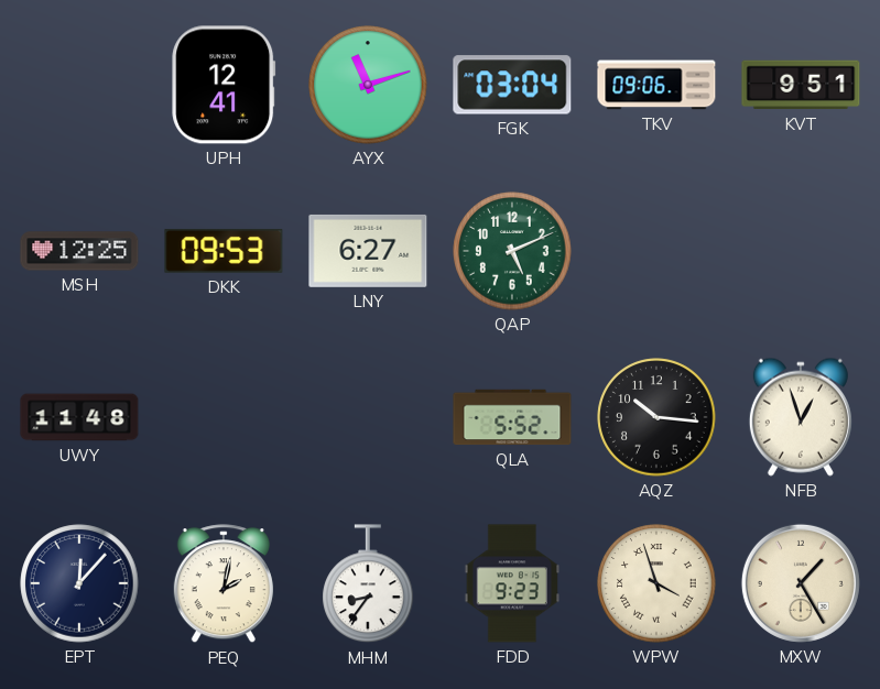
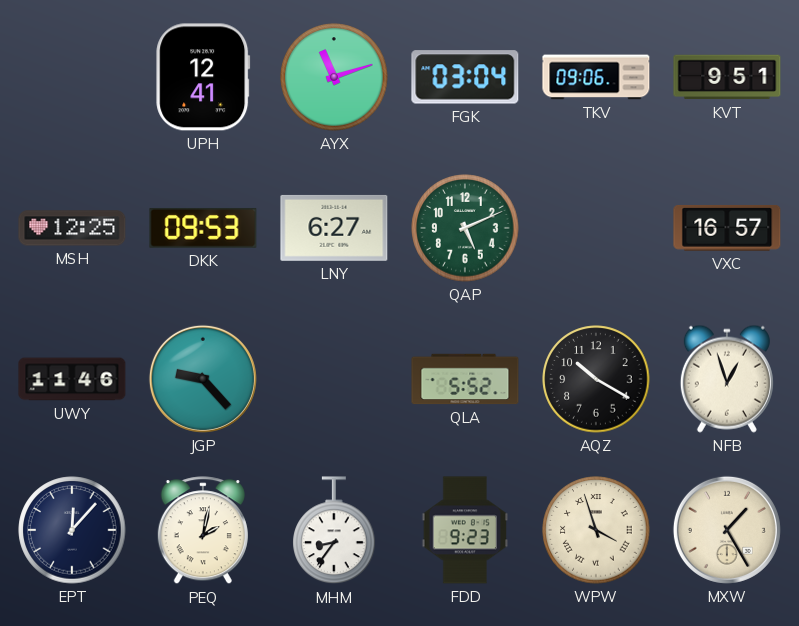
VXC: none -> 16:57
UWY: 11:48 -> 11:46
JGP: none -> 9:23
AQZ: 10:16 -> 10:20
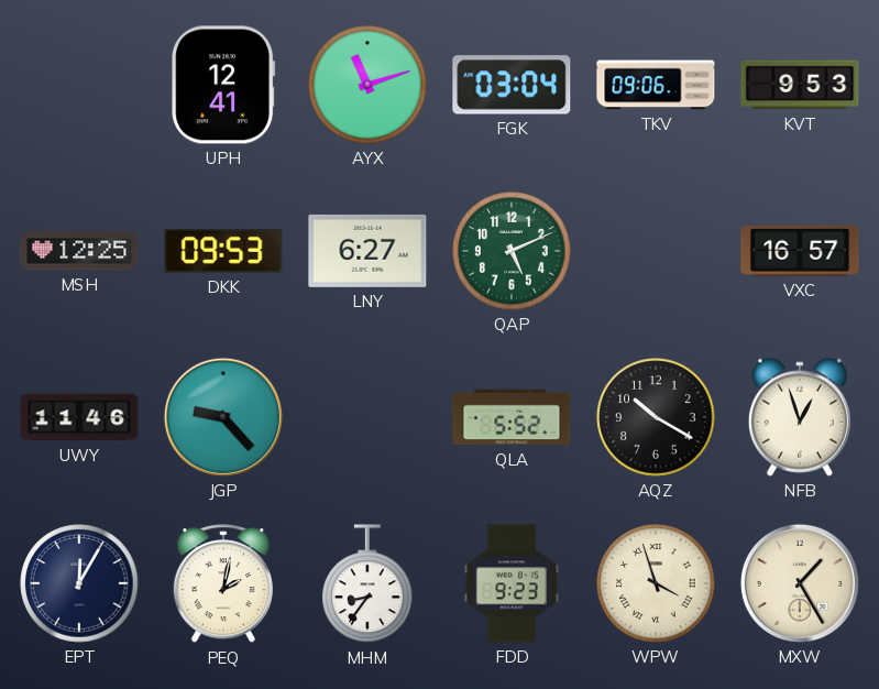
KVT: 9:51 -> 9:53
EPT: 12:07 -> 12:05
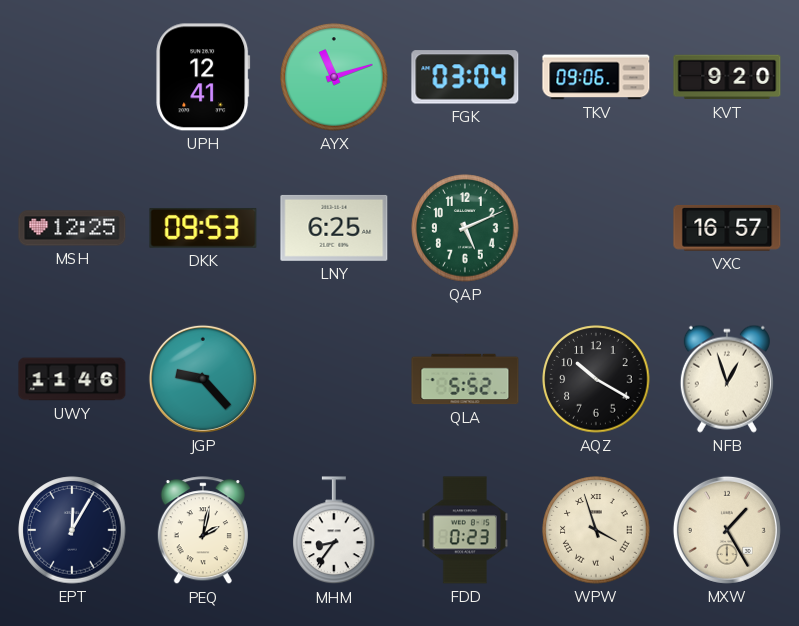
KVT: 9:53 -> 9:20
LNY: 6:27 -> 6:25
FDD: 9:23 -> 0:23
